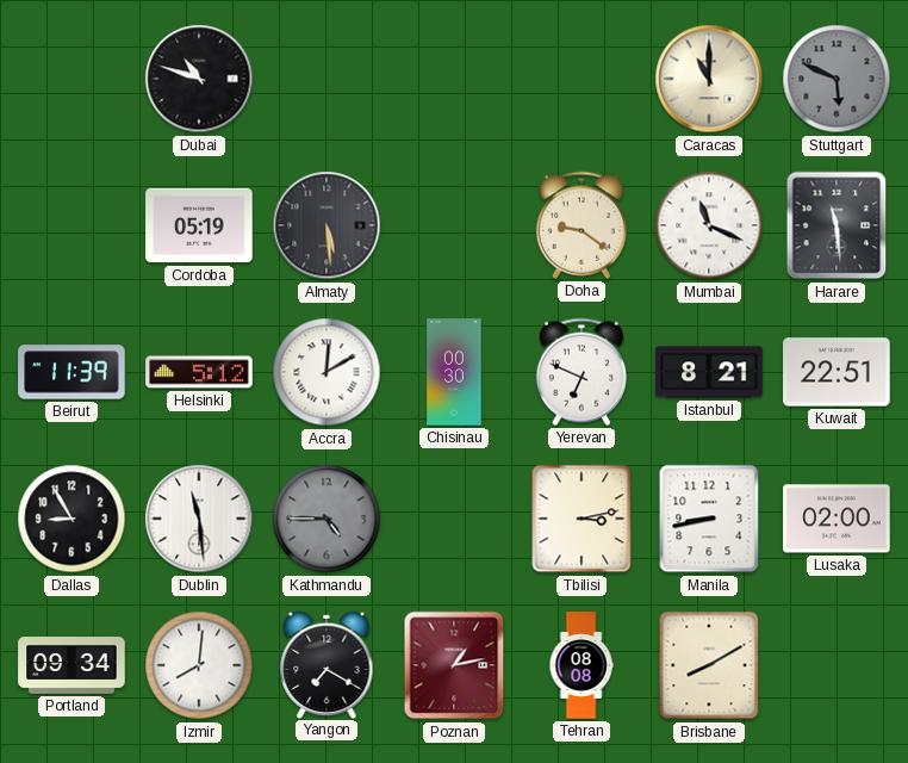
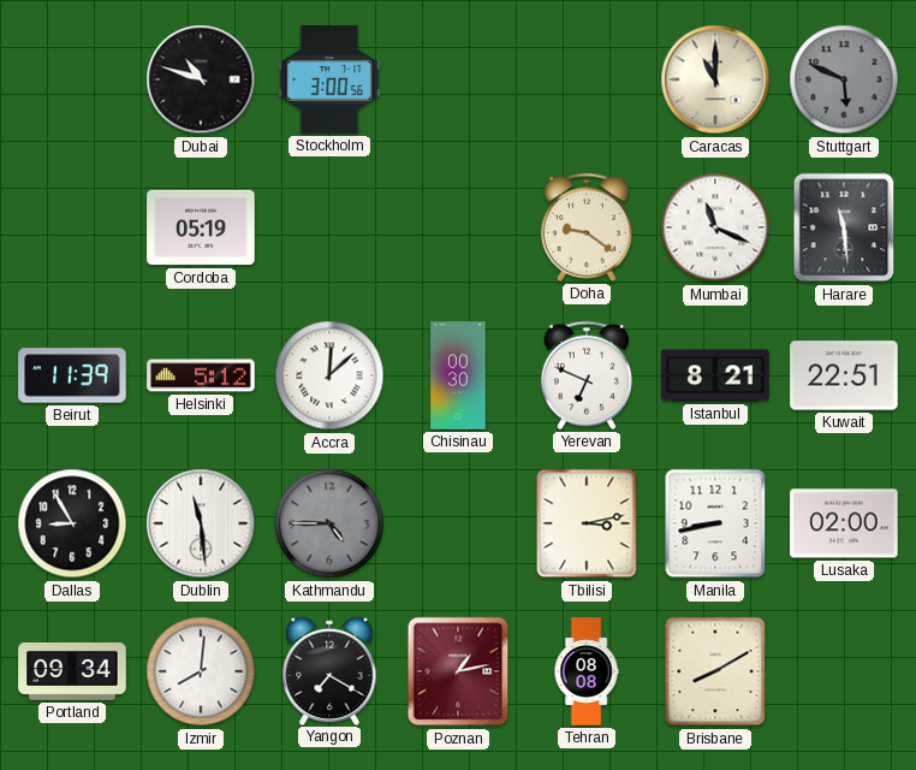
Stockholm: none -> 3:00
Almaty: 5:29 -> none
Accra: 12:10 -> 12:08
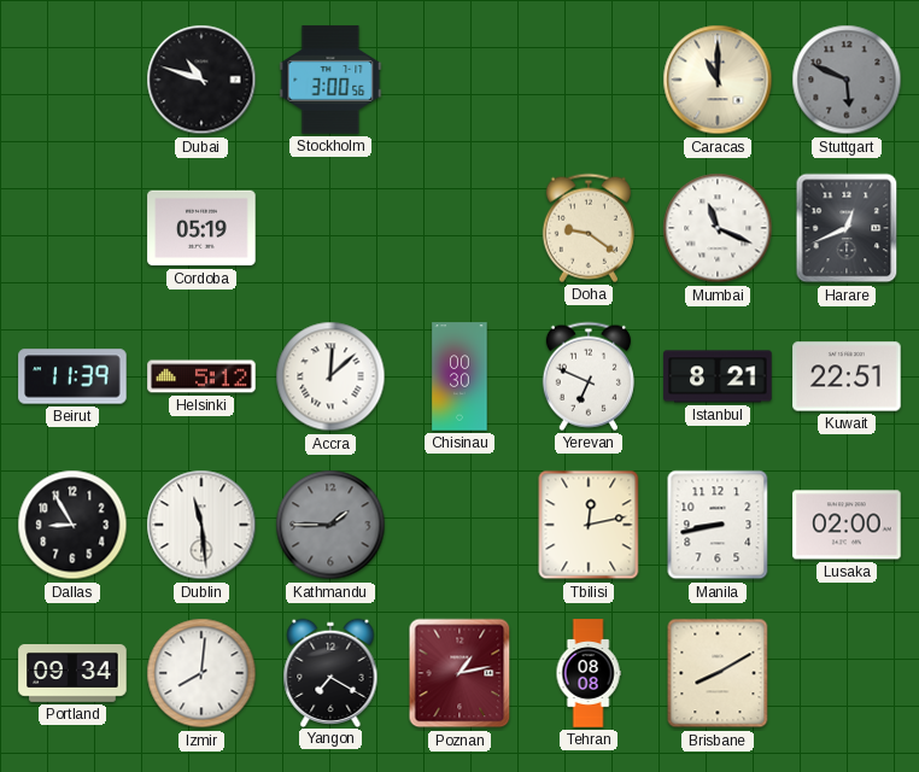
Harare: 11:29 -> 12:41
Kathmandu: 4:45 -> 1:45
Tbilisi: 3:13 -> 12:13
